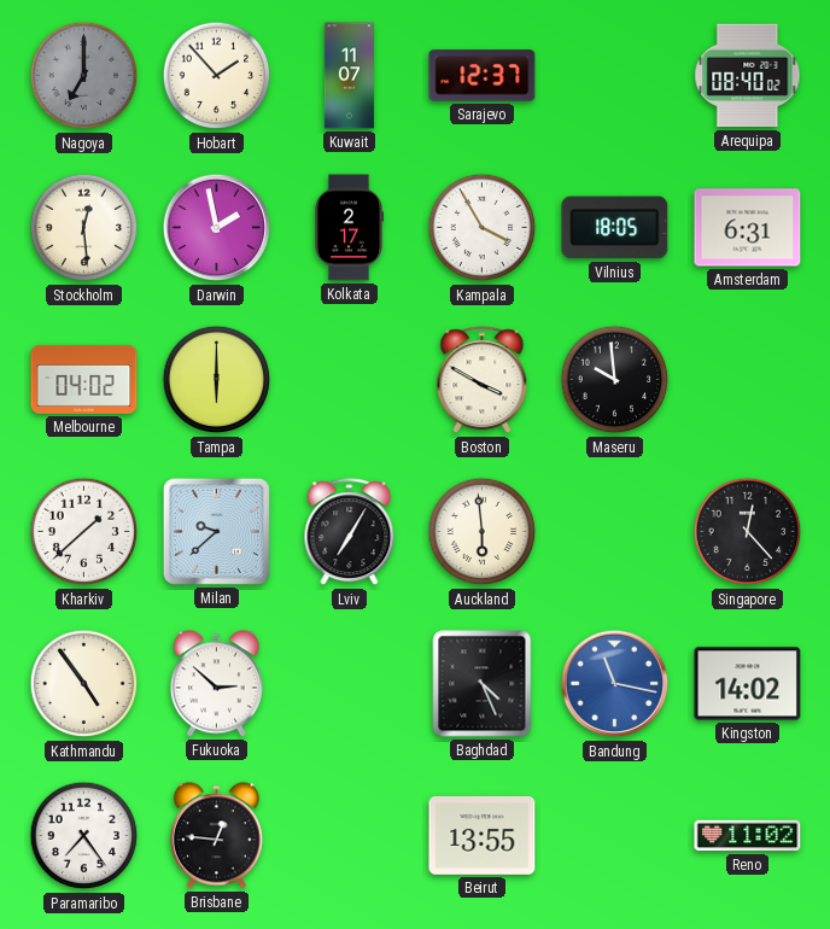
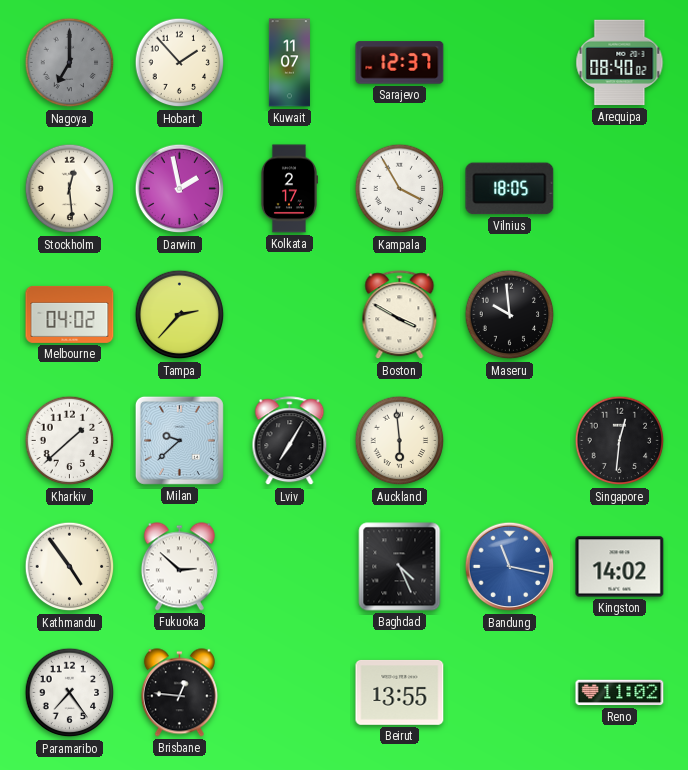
Amsterdam: 6:31 -> none
Tampa: 6:00 -> 2:37
Singapore: 12:23 -> 12:31
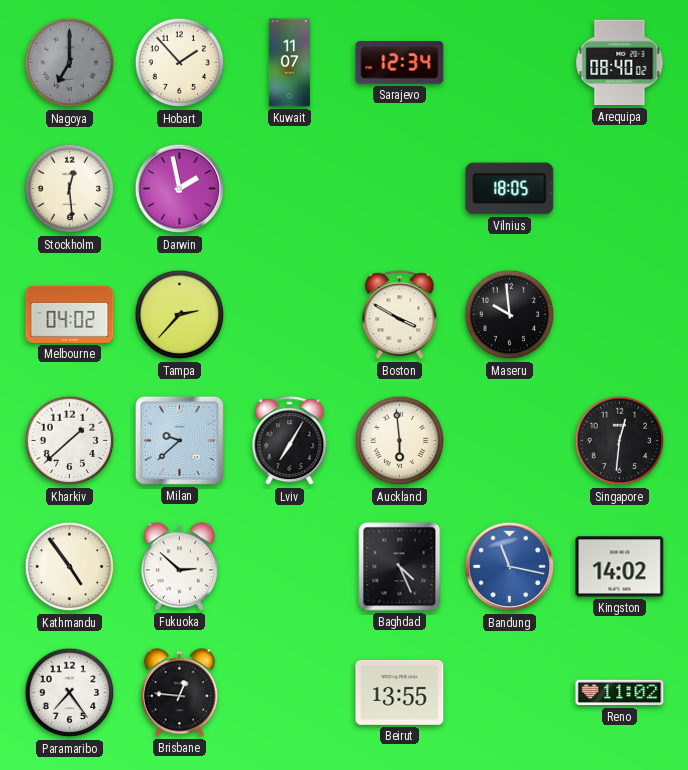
Sarajevo: 12:37 -> 12:34
Kolkata: 2:17 -> none
Kampala: 3:55 -> none
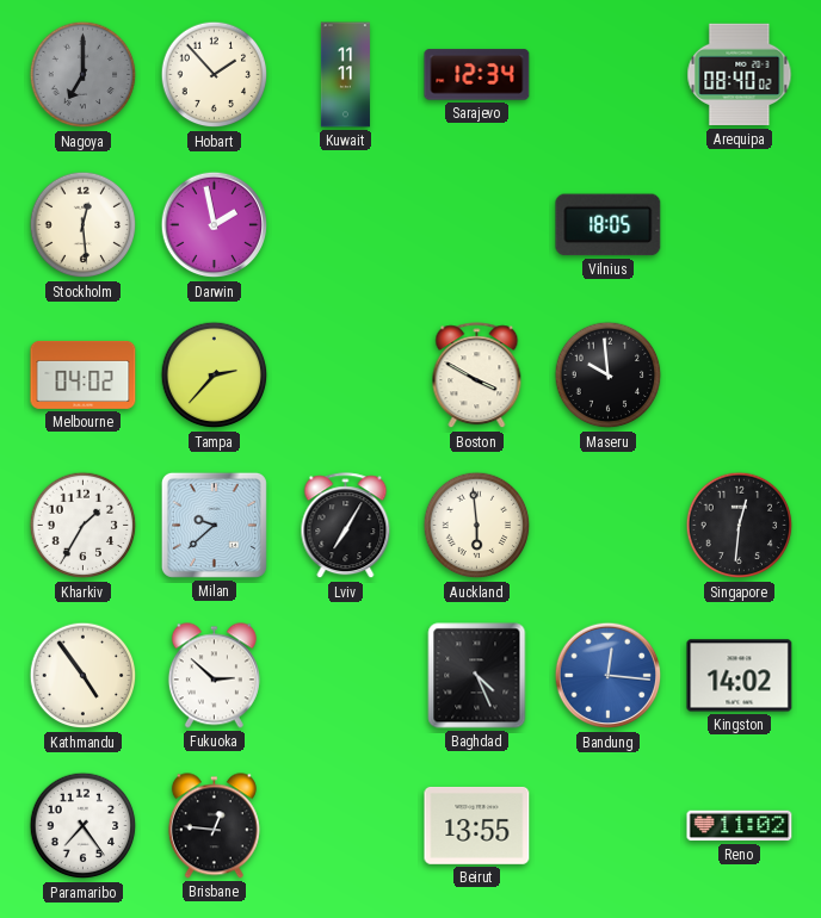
Kuwait: 11:07 -> 11:11
Kharkiv: 1:38 -> 1:35
Bandung: 11:17 -> 12:16
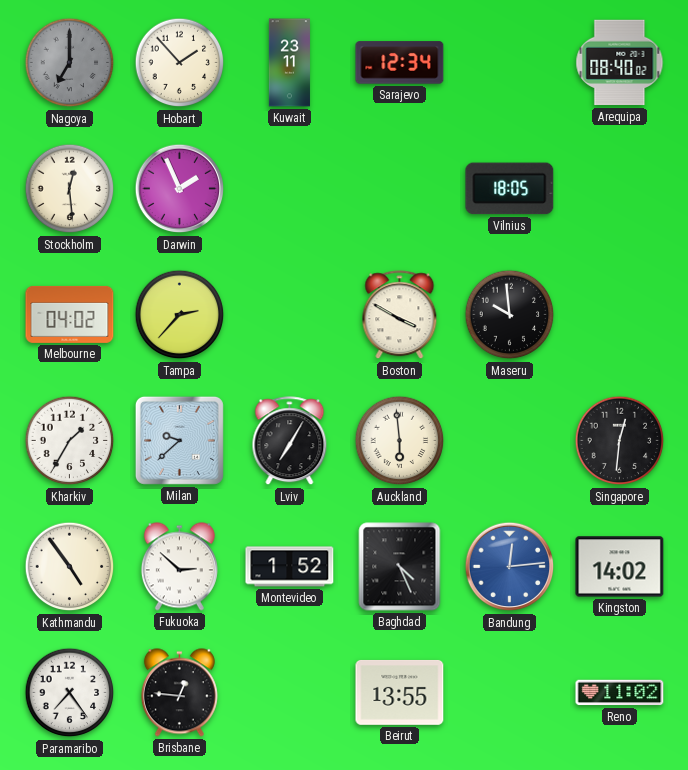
Kuwait: 11:11 -> 23:11
Darwin: 1:58 -> 1:56
Montevideo: none -> 1:52
Bandung: 12:16 -> 12:14
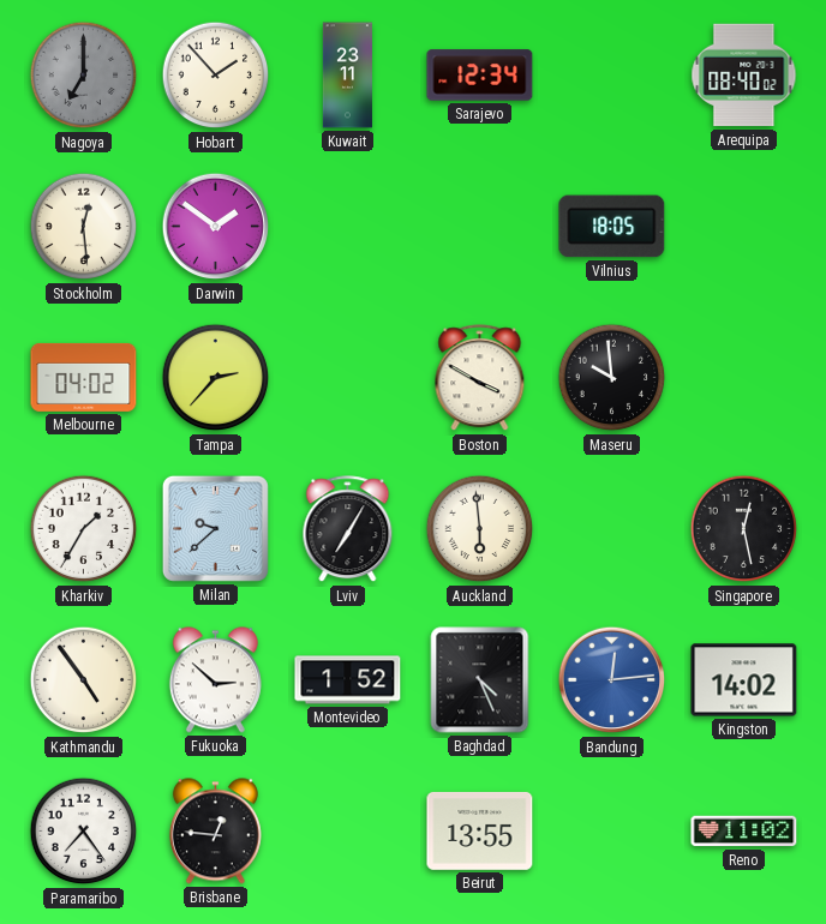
Darwin: 1:56 -> 1:51
Singapore: 12:31 -> 12:28
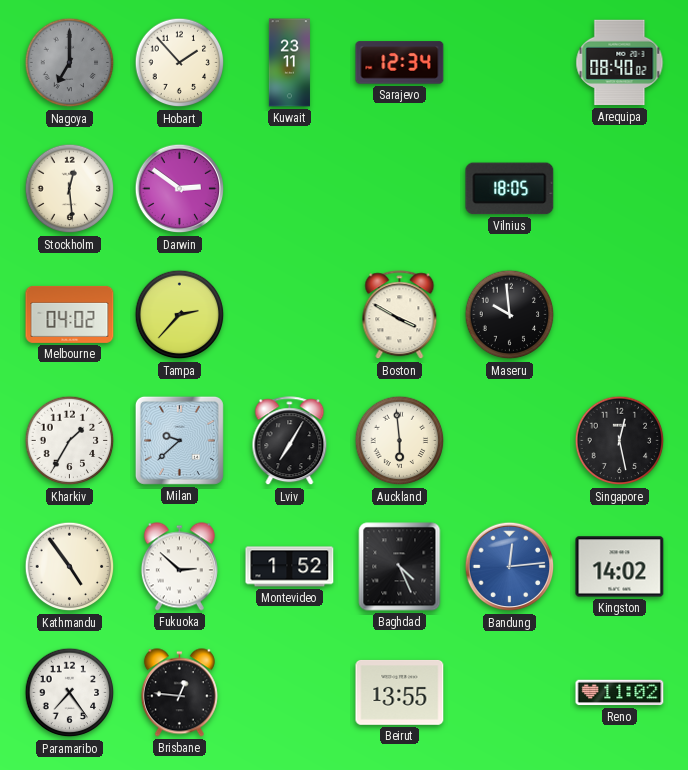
Darwin: 1:51 -> 2:51
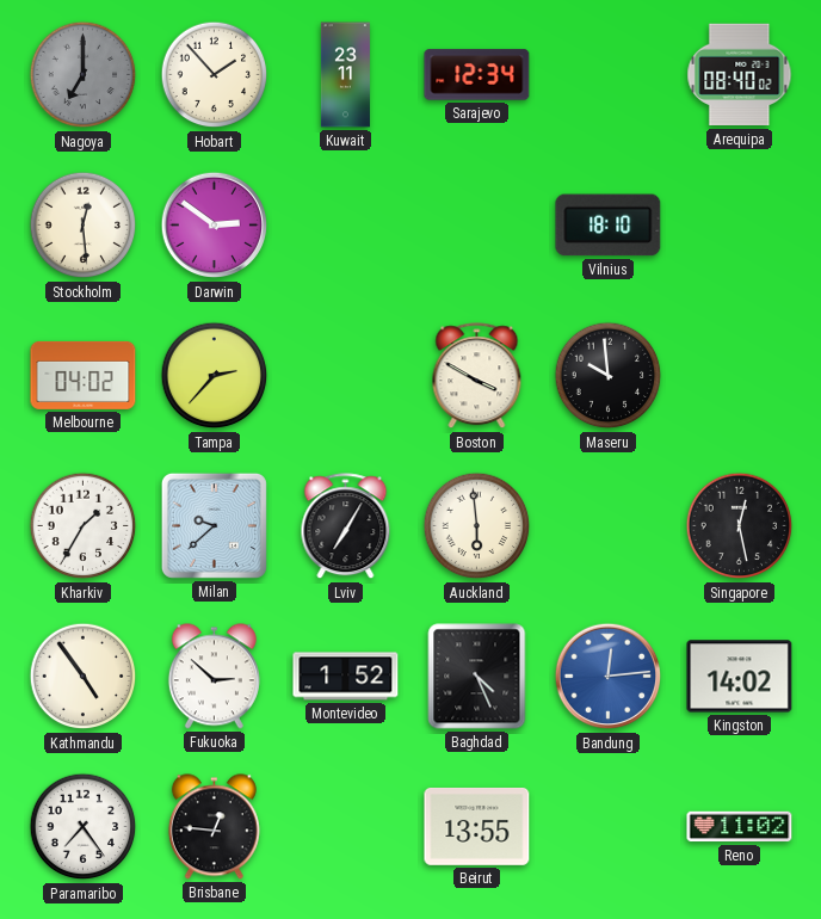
Vilnius: 18:05 -> 18:10
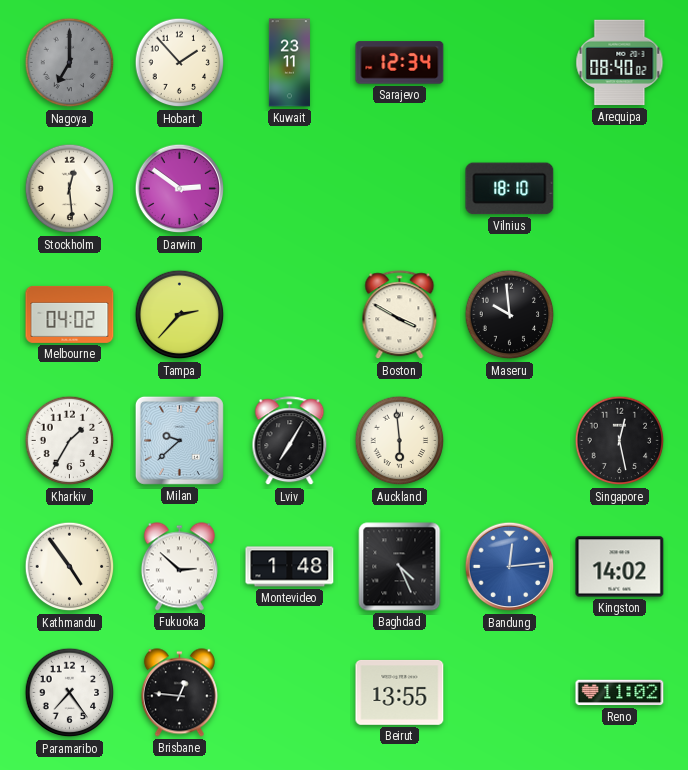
Montevideo: 1:52 -> 1:48
